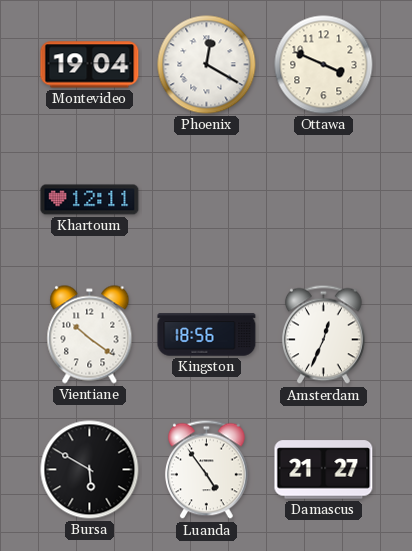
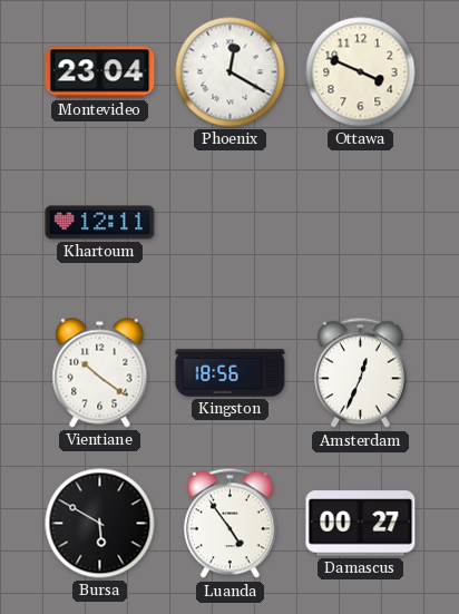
Montevideo: 19:04 -> 23:04
Damascus: 21:27 -> 00:27
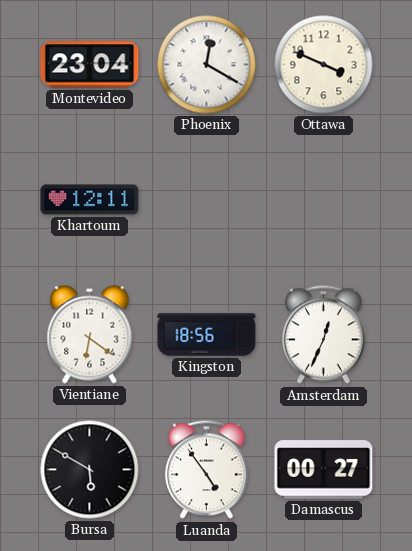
Vientiane: 10:21 -> 6:21
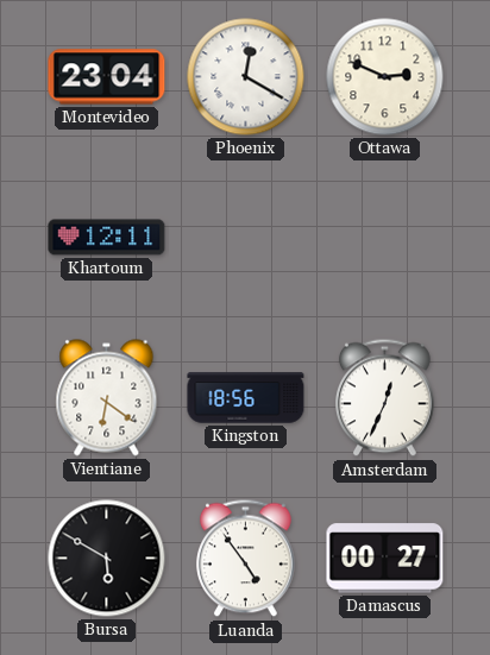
Ottawa: 3:49 -> 2:49
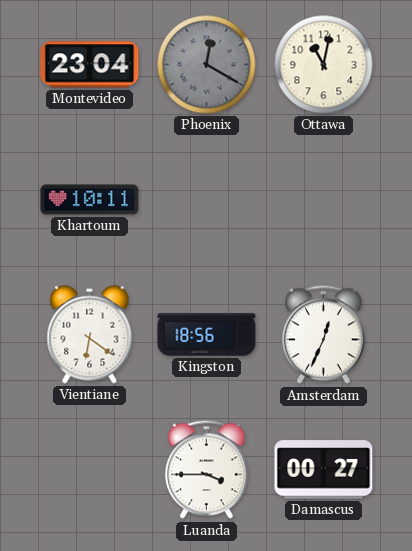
Phoenix dial: white -> grey
Ottawa: 2:49 -> 11:02
Khartoum: 12:11 -> 10:11
Bursa: 5:50 -> none
Luanda: 4:54 -> 3:45
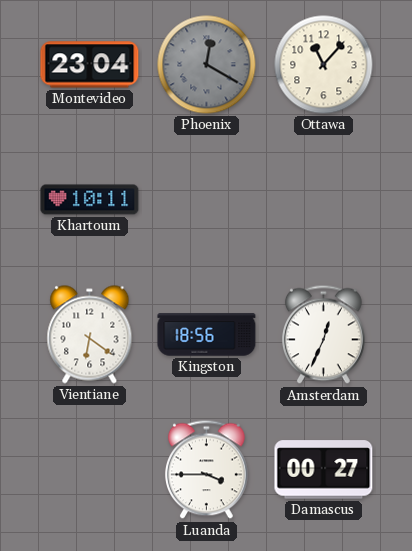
Ottawa: 11:02 -> 11:07
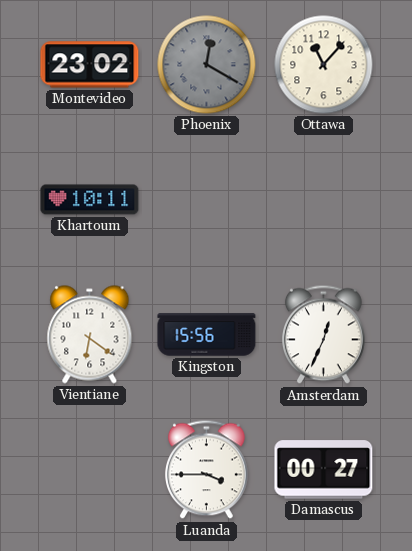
Montevideo: 23:04 -> 23:02
Kingston: 18:56 -> 15:56
